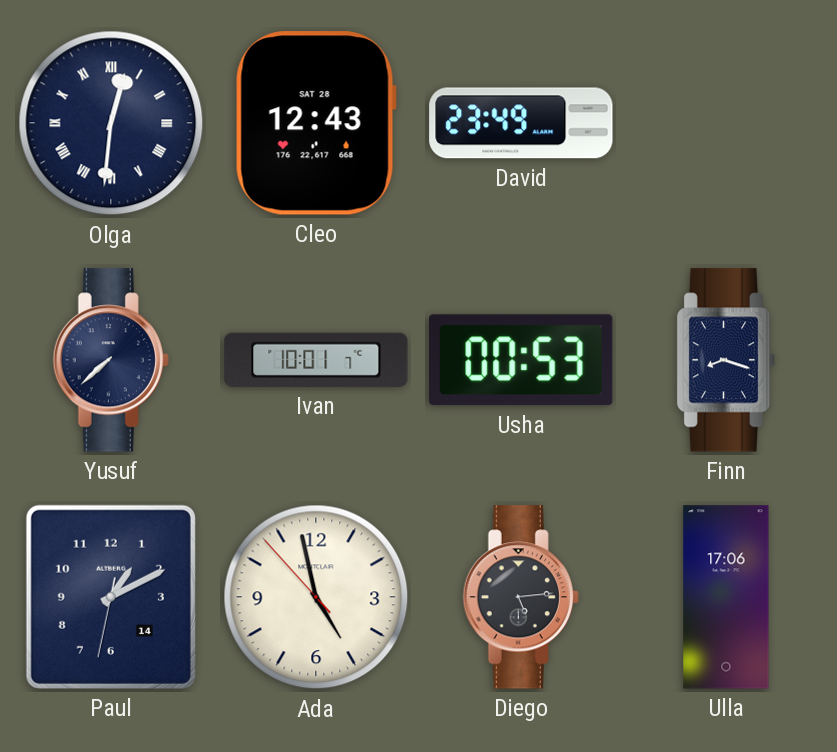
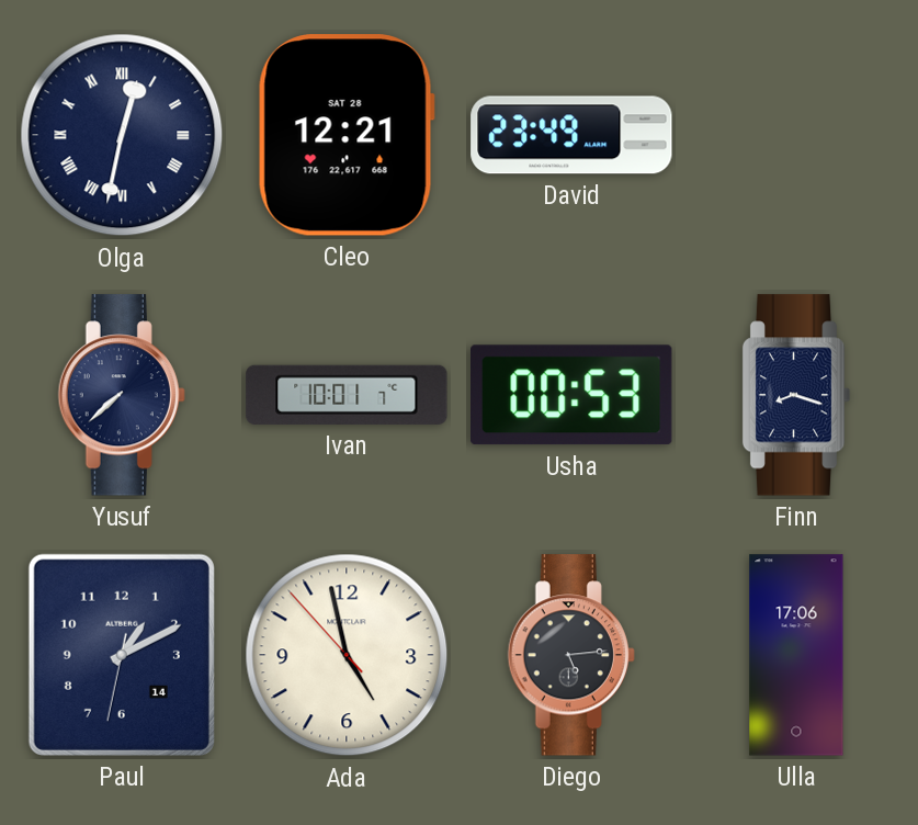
Olga: 12:31 -> 12:32
Cleo: 12:43 -> 12:21
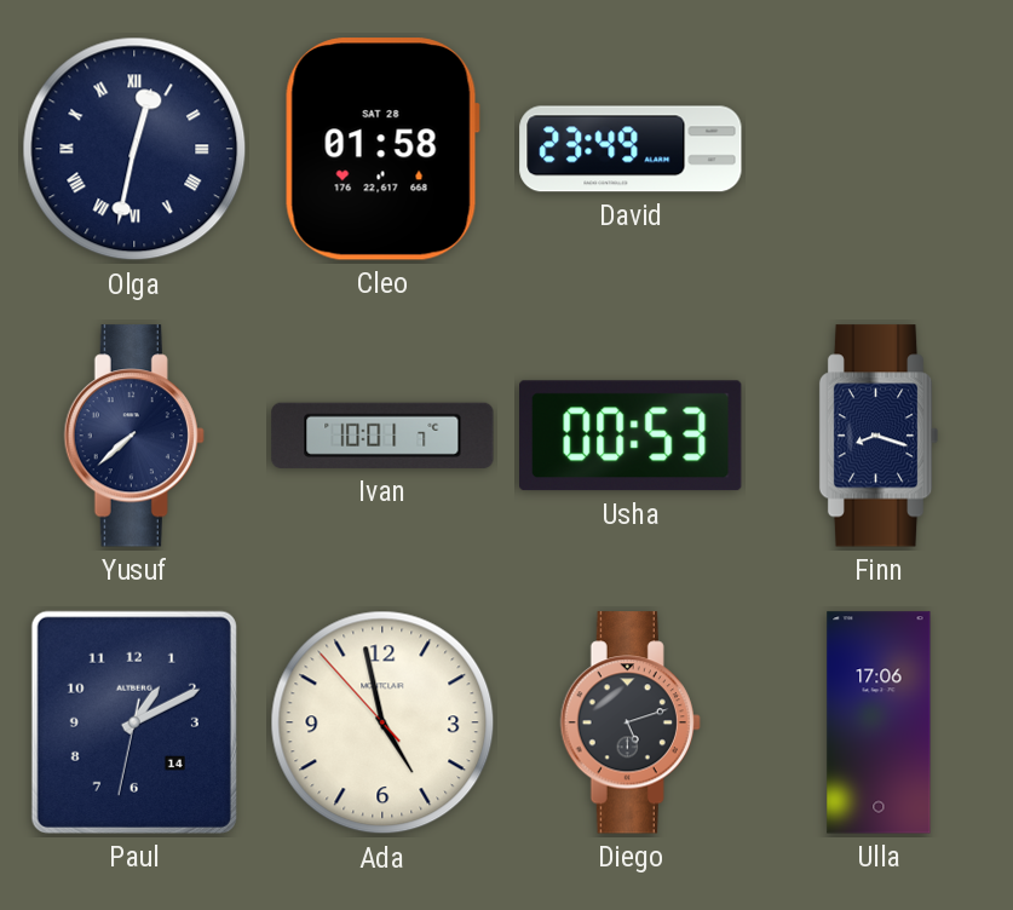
Cleo: 12:21 -> 01:58
Diego: 5:14 -> 5:12
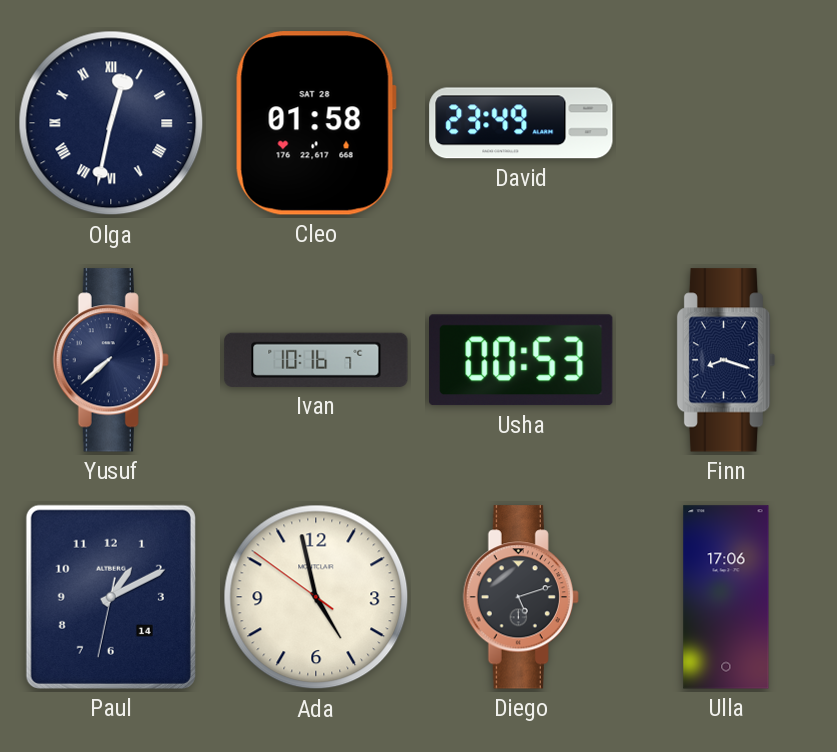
Ivan: 10:01 -> 10:16
Ada: 4:57:53 -> 4:57:51
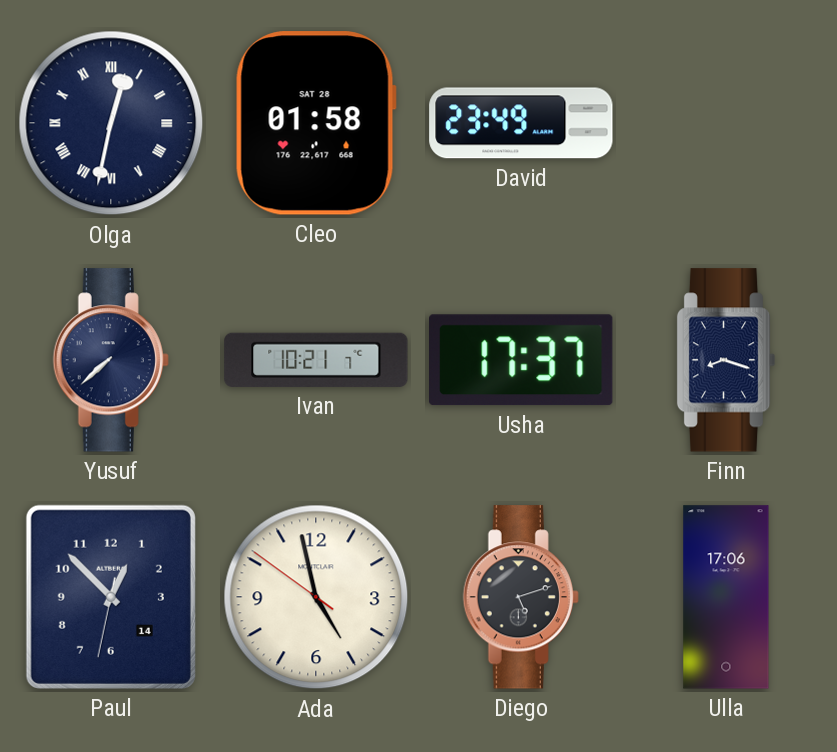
Ivan: 10:16 -> 10:21
Usha: 00:53 -> 17:37
Paul: 1:10 -> 12:52
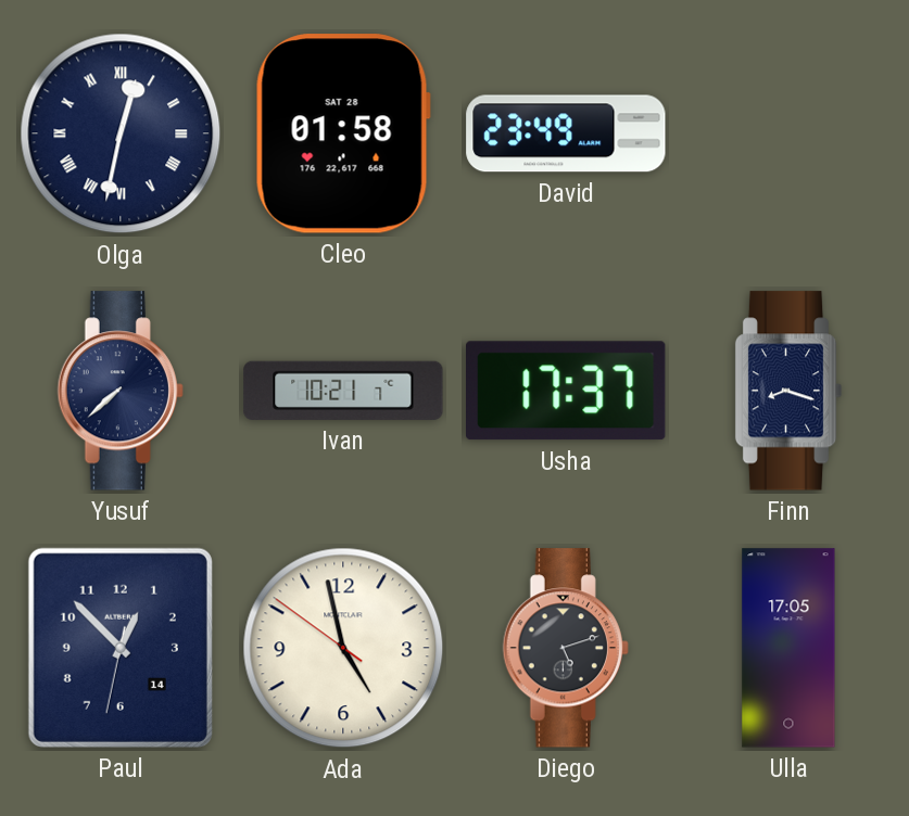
Ulla: 17:06 -> 17:05
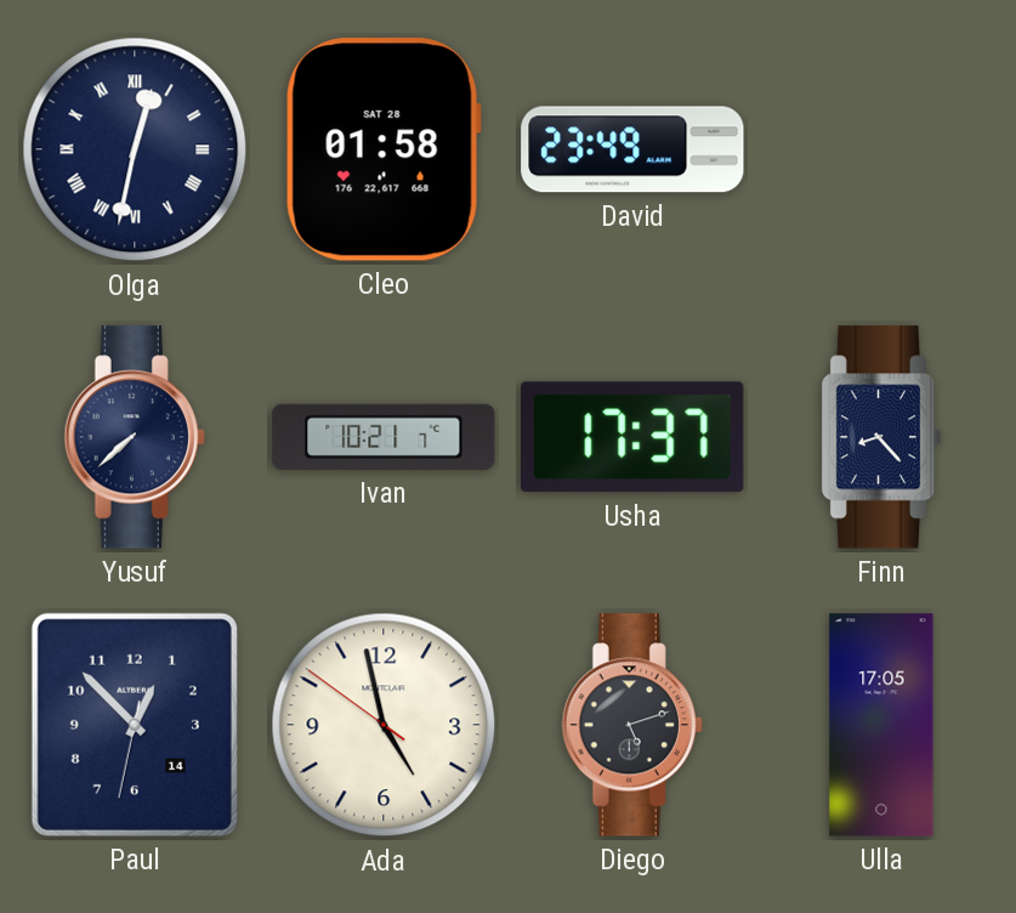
Finn: 8:18 -> 8:23
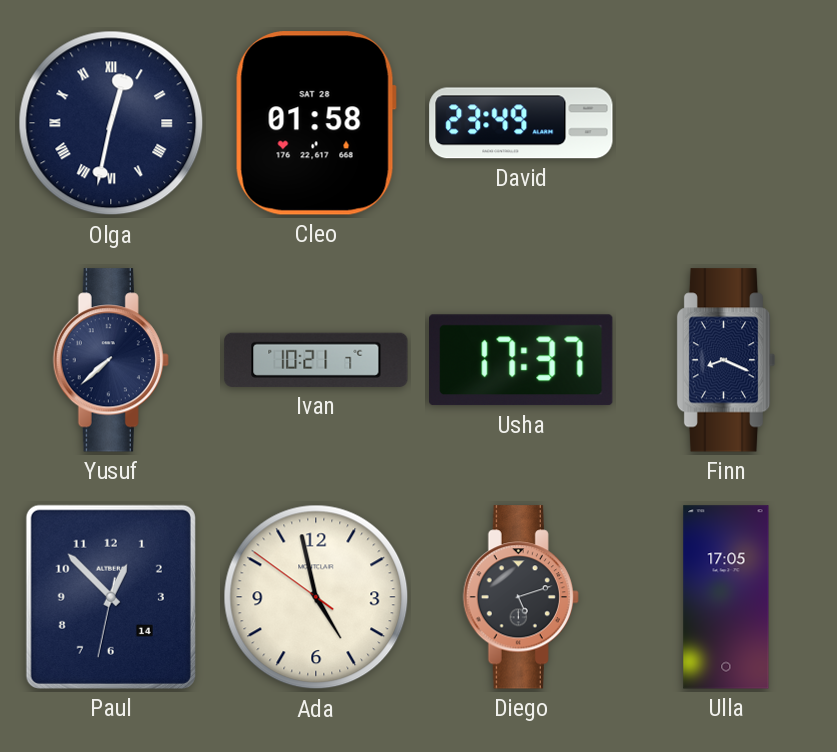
Finn: 8:23 -> 8:19
